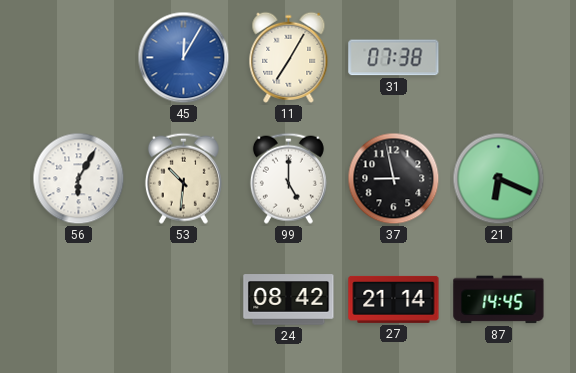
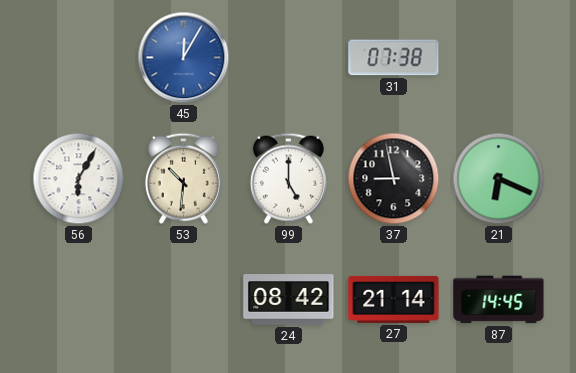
11: 7:05 -> none
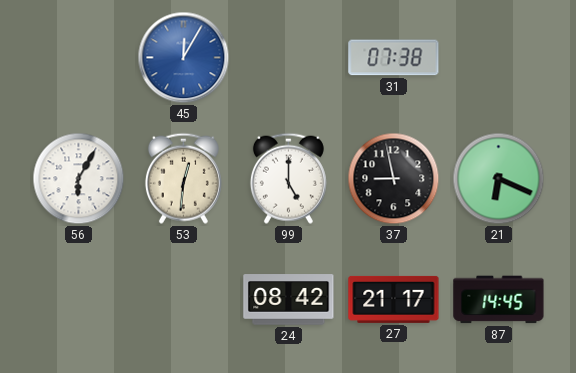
53: 10:31 -> 12:31
27: 21:14 -> 21:17
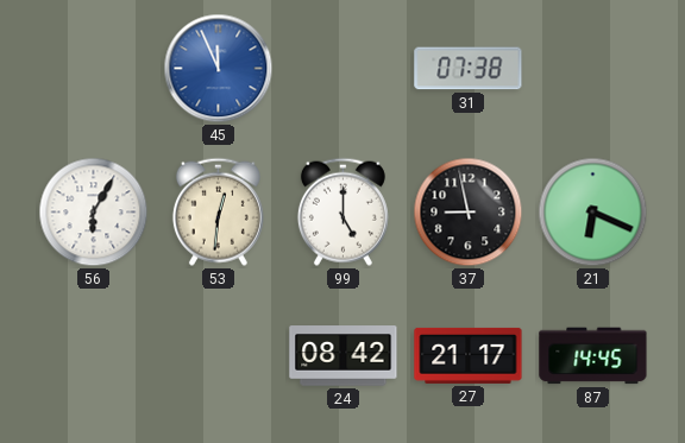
45: 12:05 -> 11:56
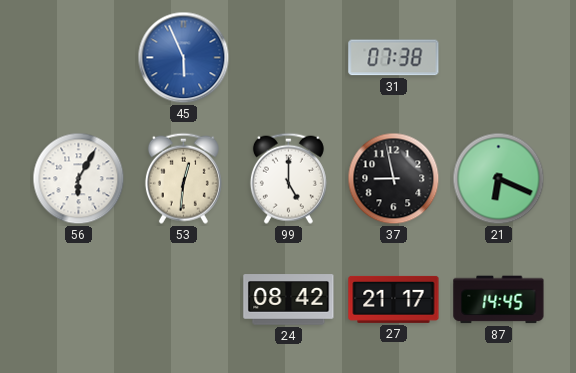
45: 11:56 -> 5:56
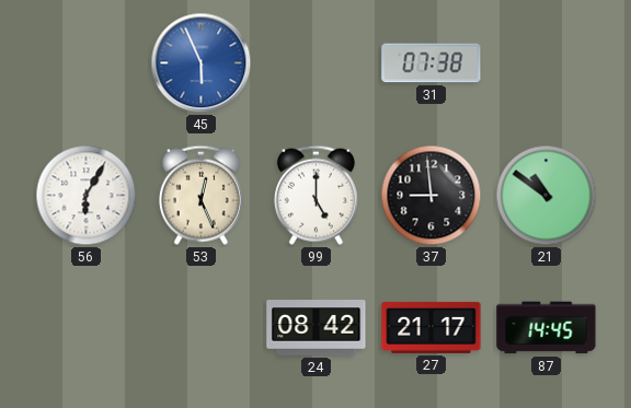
53: 12:31 -> 12:26
37: 8:58 -> 8:59
21: 6:19 -> 10:51
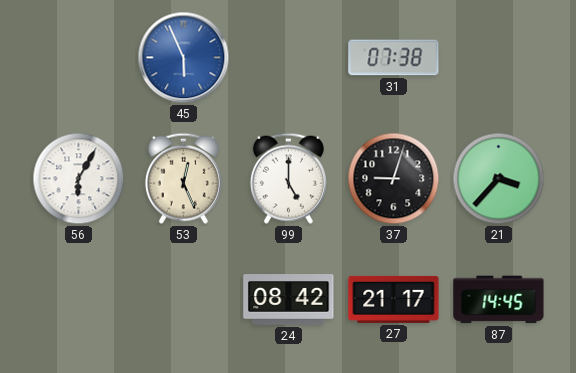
37: 8:59 -> 9:03
21: 10:51 -> 3:37
